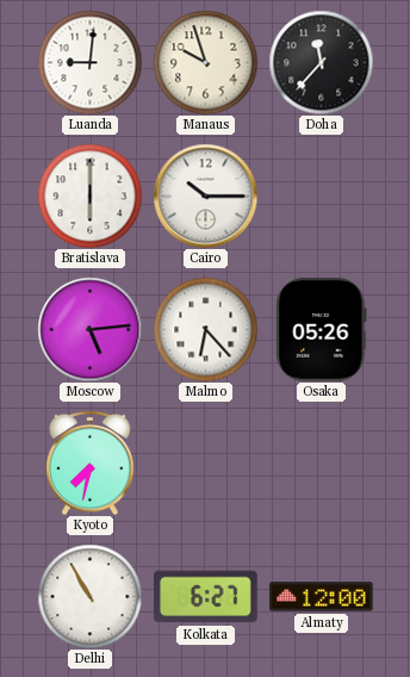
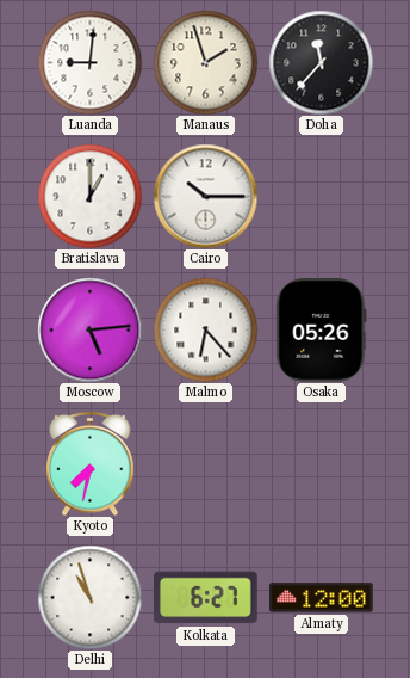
Manaus: 9:57 -> 1:57
Bratislava: 6:00 -> 1:00
Delhi: 10:55 -> 10:57
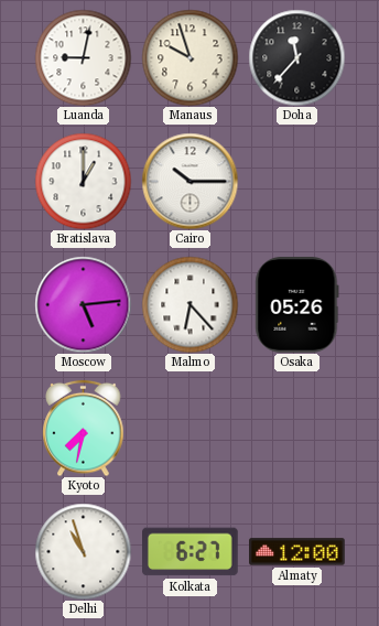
Luanda: 9:01 -> 9:02
Manaus: 1:57 -> 9:57
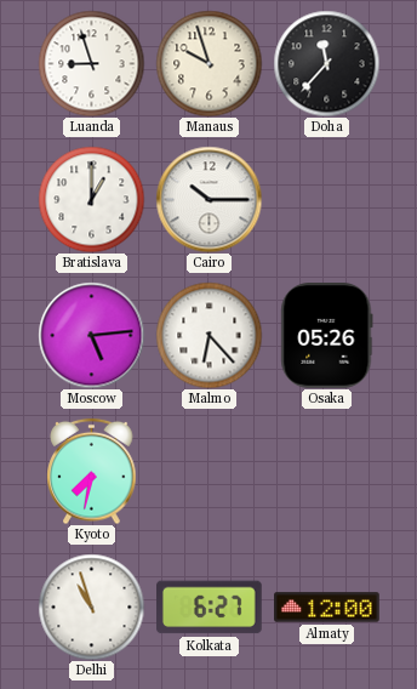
Luanda: 9:02 -> 8:57
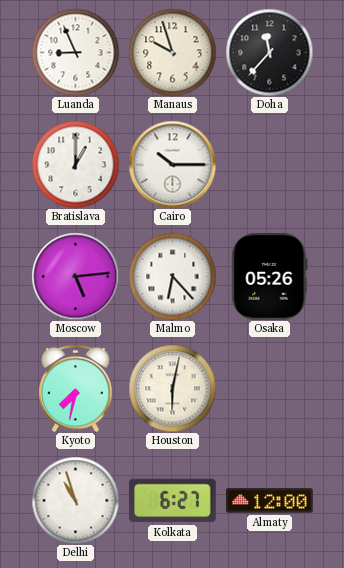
Luanda: 8:57 -> 8:56
Houston: none -> 6:02
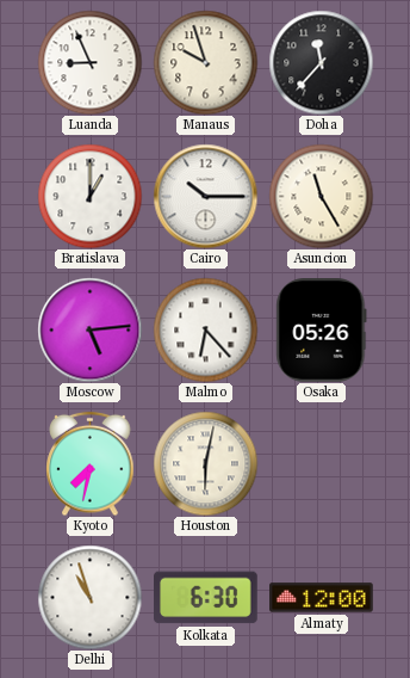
Asuncion: none -> 11:25
Kolkata: 6:27 -> 6:30
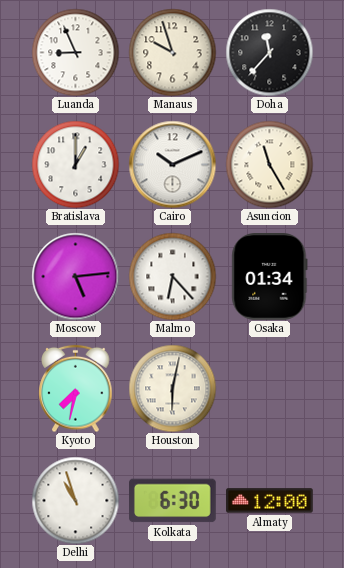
Cairo: 10:15 -> 10:11
Osaka: 05:26 -> 01:34
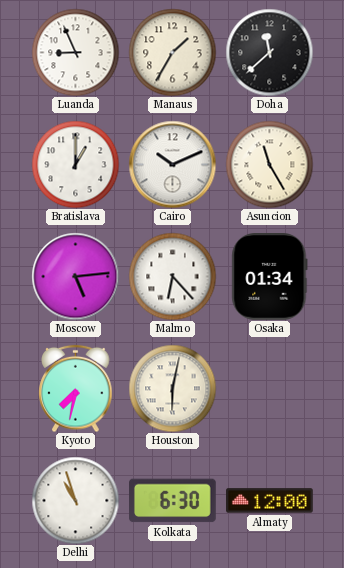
Manaus: 9:57 -> 1:35
Doha: 11:37 -> 11:38
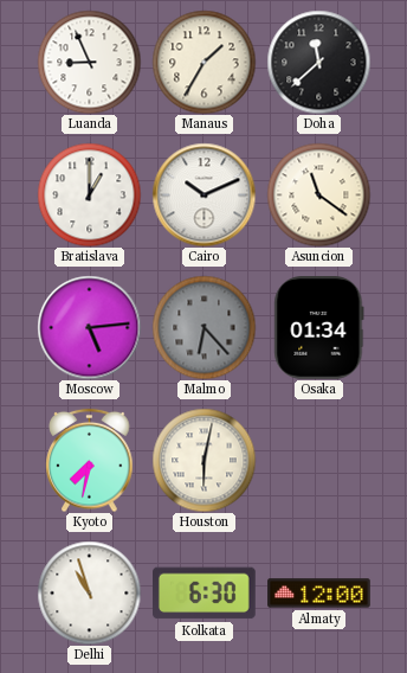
Asuncion: 11:25 -> 11:21
Malmo dial: white -> grey
